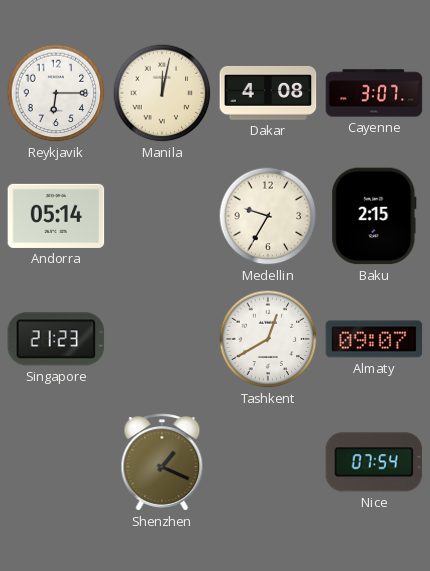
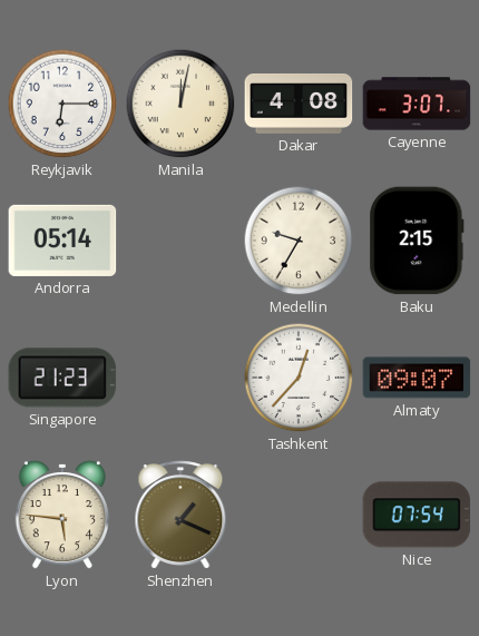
Tashkent: 12:40 -> 12:37
Lyon: none -> 5:46
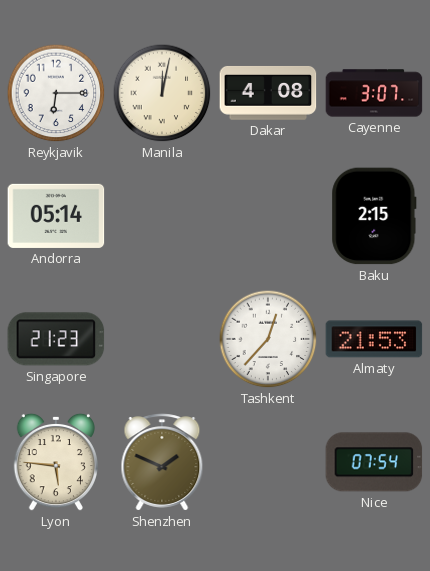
Medellin: 9:35 -> none
Almaty: 09:07 -> 21:53
Shenzhen: 1:19 -> 1:49
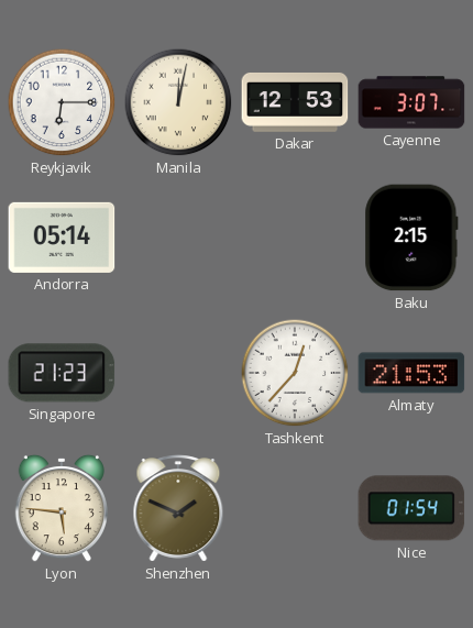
Dakar: 4:08 -> 12:53
Nice: 07:54 -> 01:54
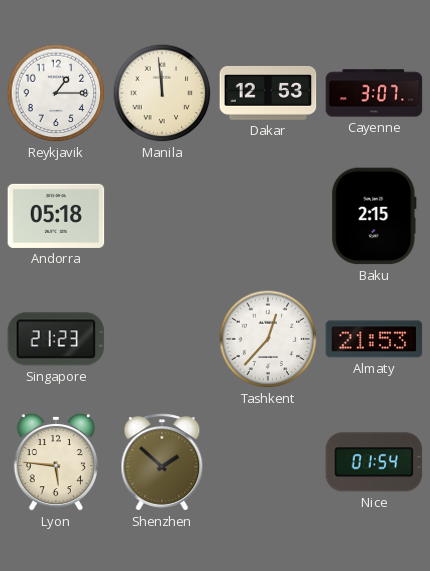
Reykjavik: 6:15 -> 1:15
Manila: 12:02 -> 11:59
Andorra: 05:14 -> 05:18
Shenzhen: 1:49 -> 1:52
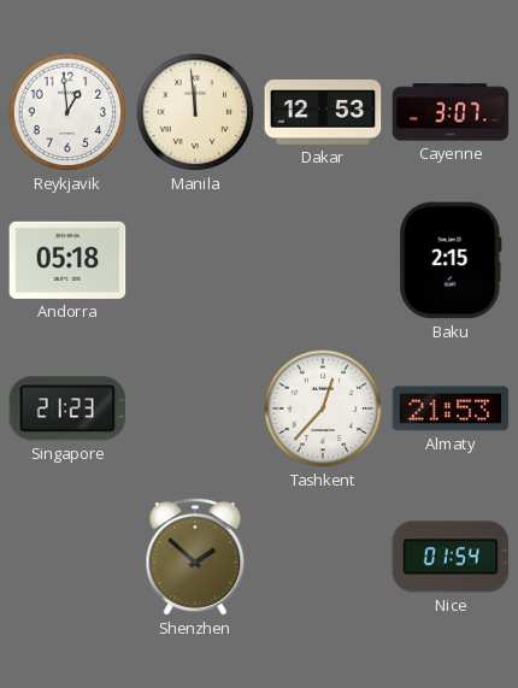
Reykjavik: 1:15 -> 12:59
Lyon: 5:46 -> none
